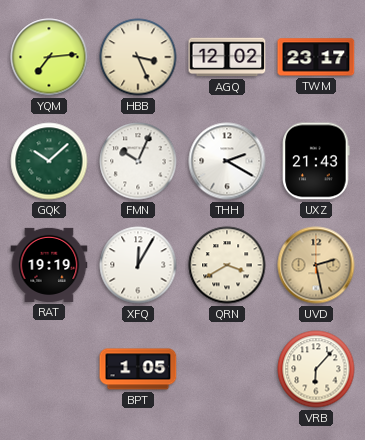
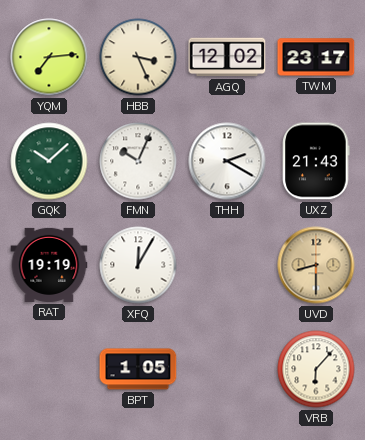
QRN: 3:40 -> none
UVD: 2:28 -> 8:30
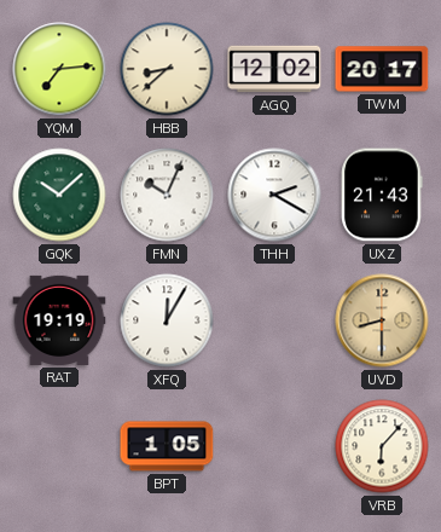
HBB: 3:26 -> 8:38
TWM: 23:17 -> 20:17
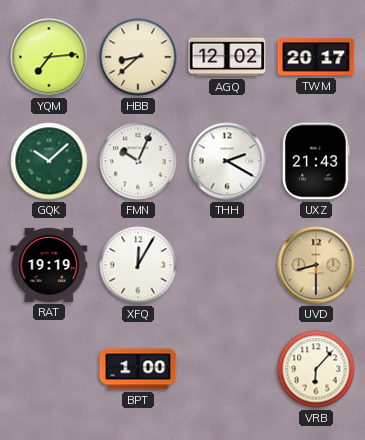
BPT: 1:05 -> 1:00
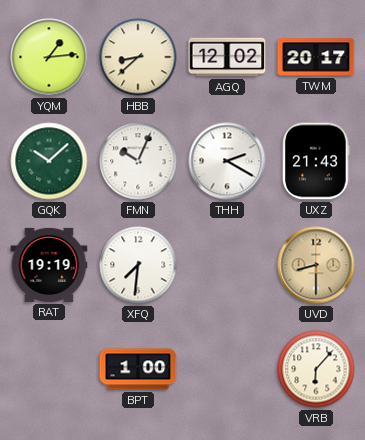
YQM: 7:14 -> 1:14
XFQ: 12:05 -> 7:31
